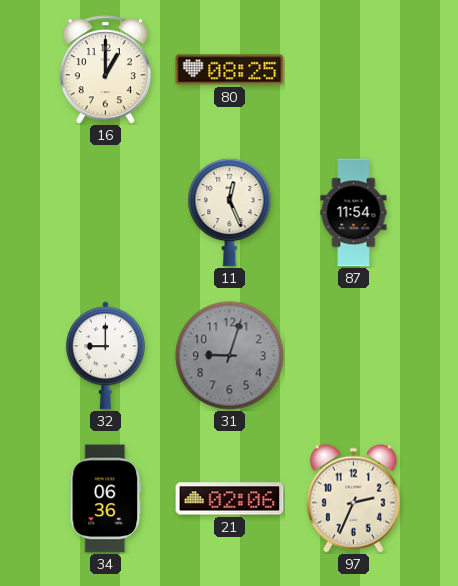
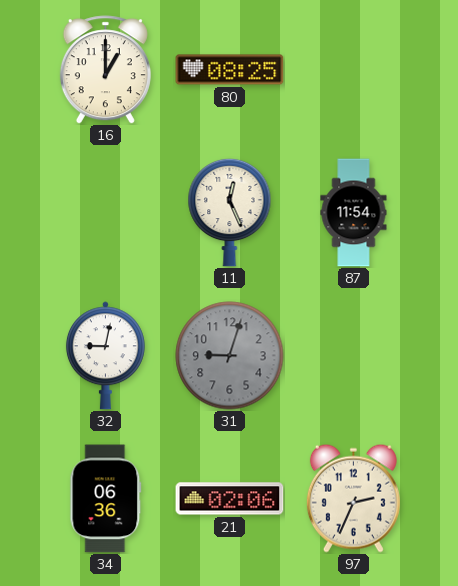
32: 9:00 -> 9:02
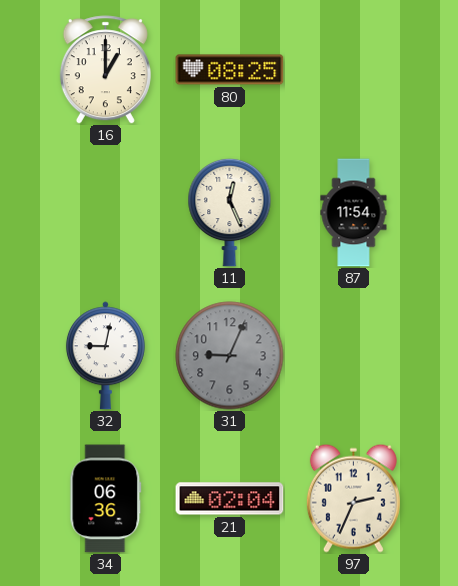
31: 9:03 -> 9:04
21: 02:06 -> 02:04
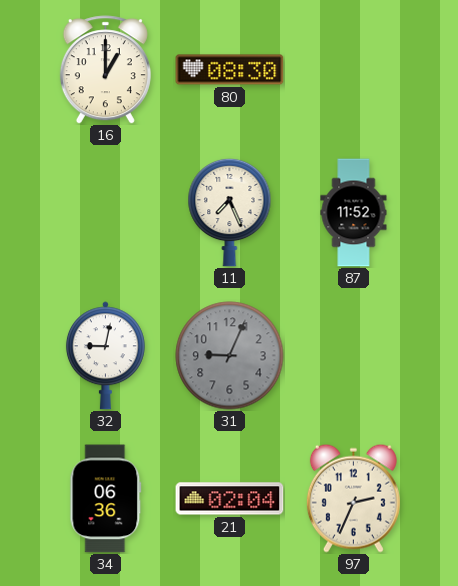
80: 08:25 -> 08:30
11: 12:26 -> 7:26
87: 11:54 -> 11:52
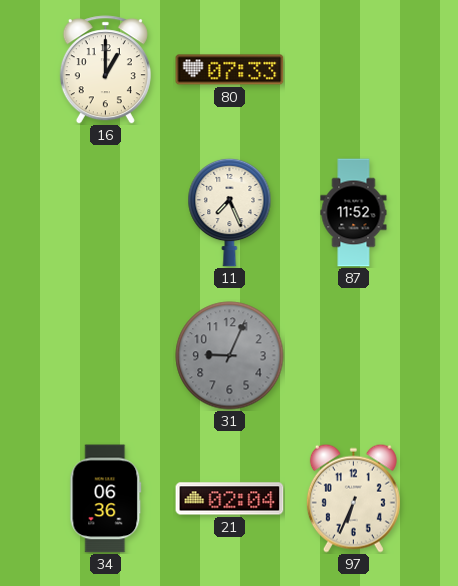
80: 08:30 -> 07:33
32: 9:02 -> none
97: 2:34 -> 6:34
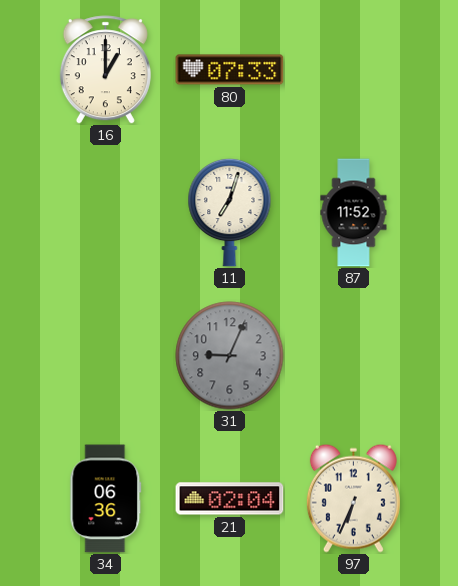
11: 7:26 -> 7:03
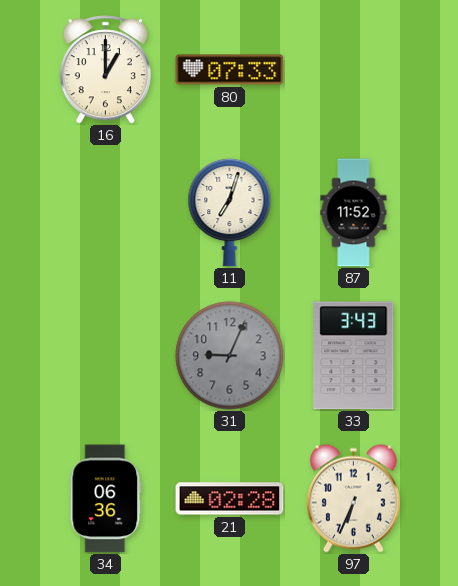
33: none -> 3:43
21: 02:04 -> 02:28
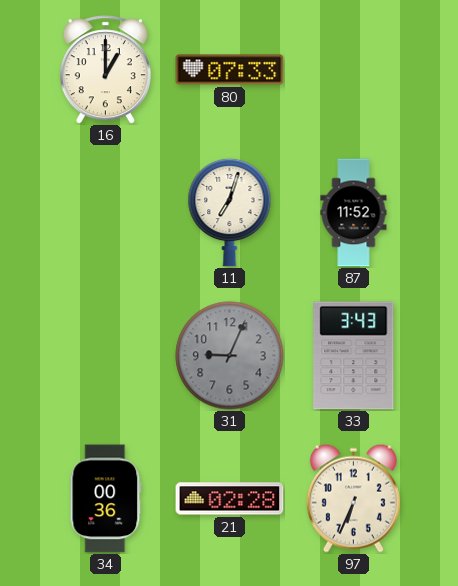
34: 06:36 -> 00:36
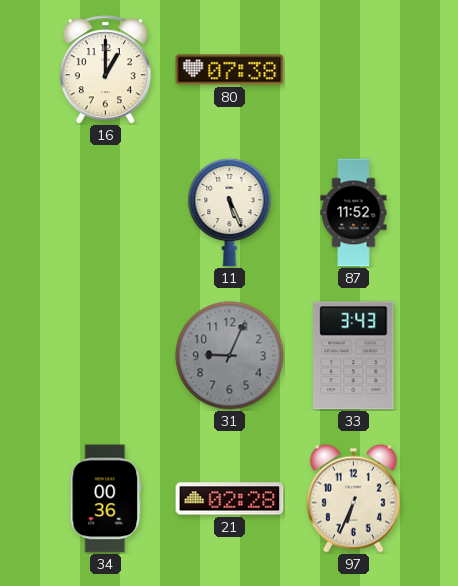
80: 07:33 -> 07:38
11: 7:03 -> 5:26
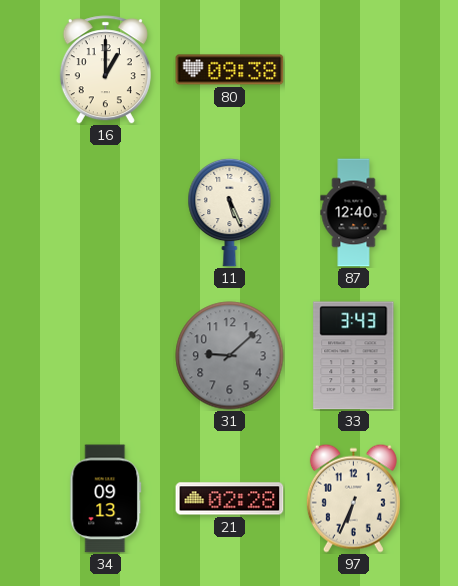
80: 07:38 -> 09:38
87: 11:52 -> 12:40
31: 9:04 -> 9:08
34: 00:36 -> 09:13
